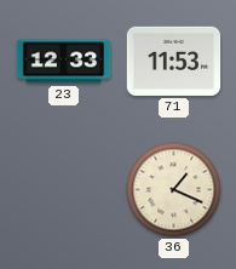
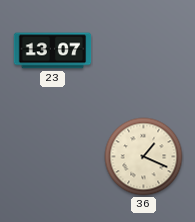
23: 12:33 -> 13:07
71: 11:53 -> none
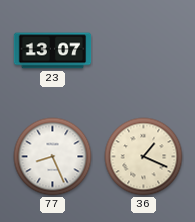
77: none -> 8:26
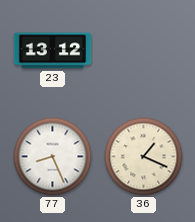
23: 13:07 -> 13:12
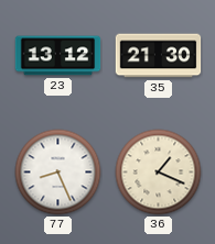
35: none -> 21:30
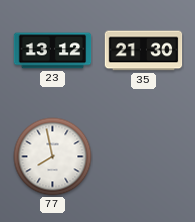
77: 8:26 -> 7:58
36: 1:19 -> none
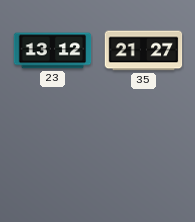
35: 21:30 -> 21:27
77: 7:58 -> none
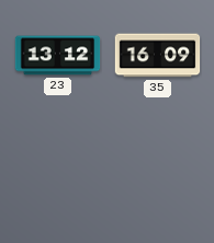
35: 21:27 -> 16:09
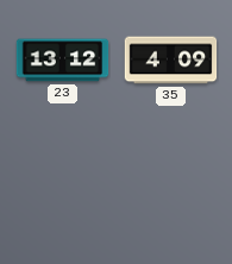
35: 16:09 -> 4:09
